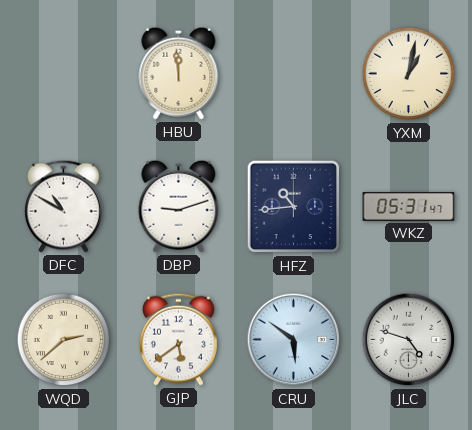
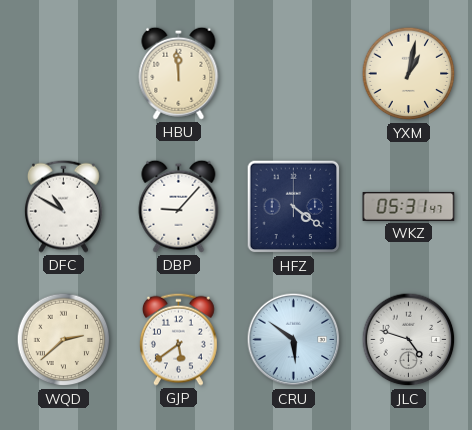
DBP: 9:12 -> 9:07
HFZ: 10:44 -> 4:21
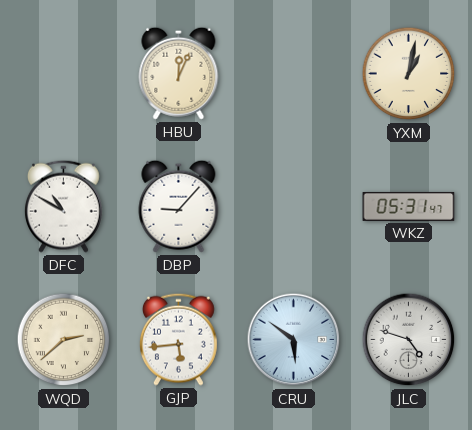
HBU: 11:59 -> 12:04
HFZ: 4:21 -> none
GJP: 5:39 -> 5:44
